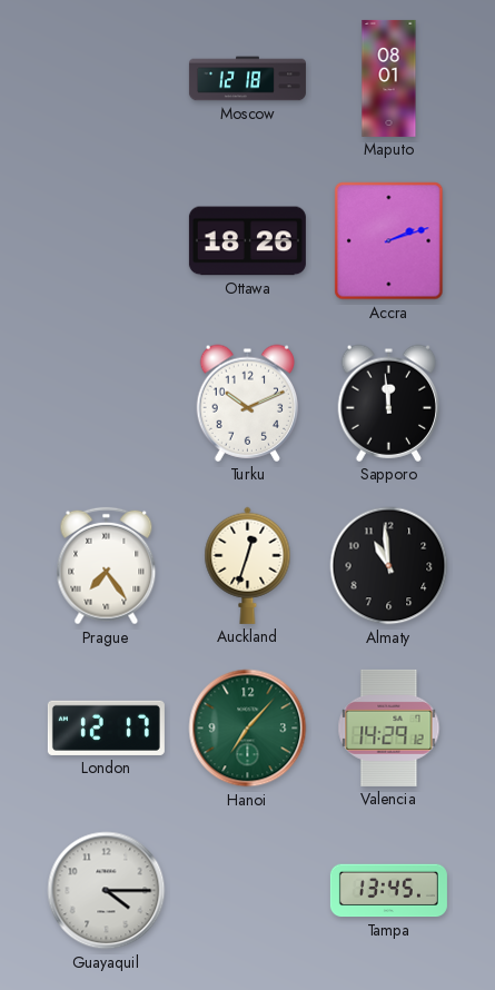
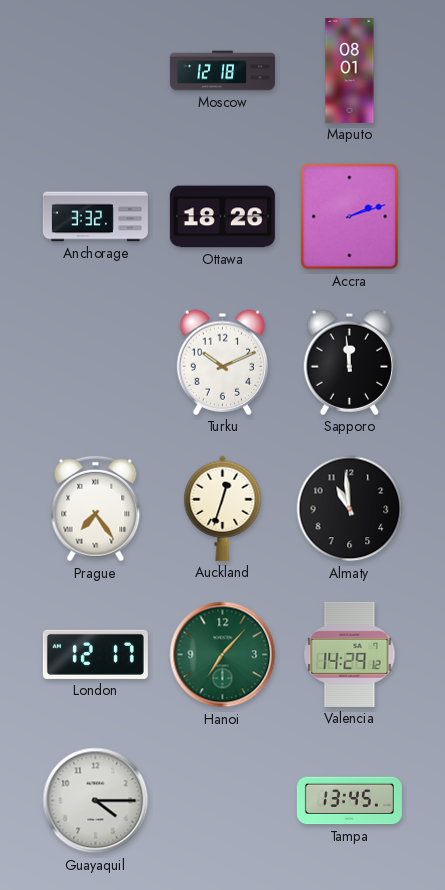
Anchorage: none -> 3:32
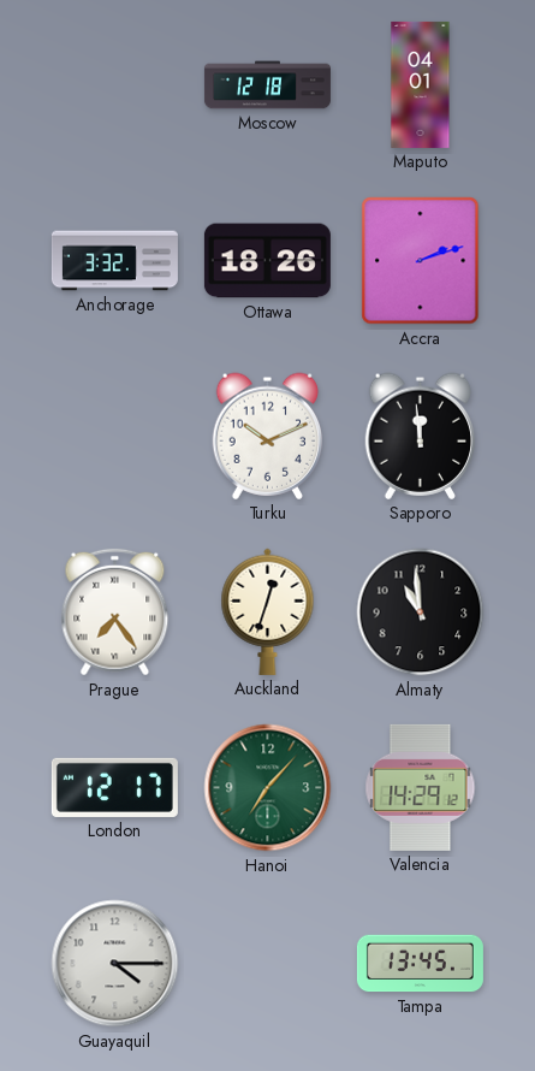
Maputo: 08:01 -> 04:01
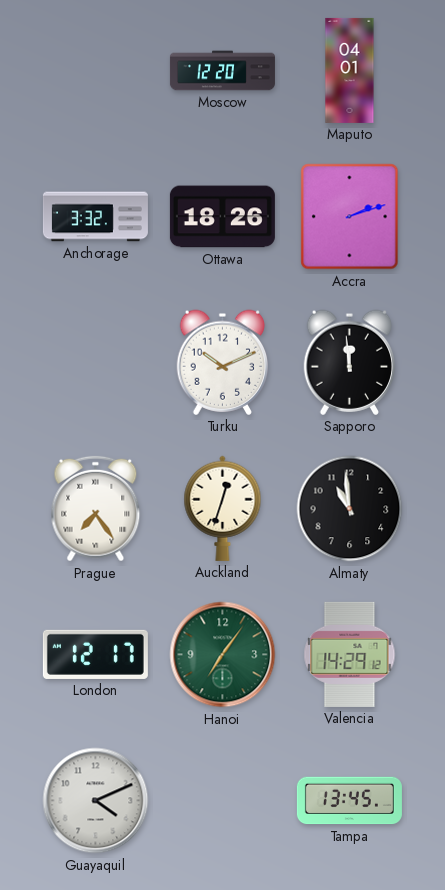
Moscow: 12:18 -> 12:20
Hanoi: 7:07 -> 7:06
Guayaquil: 4:15 -> 4:11
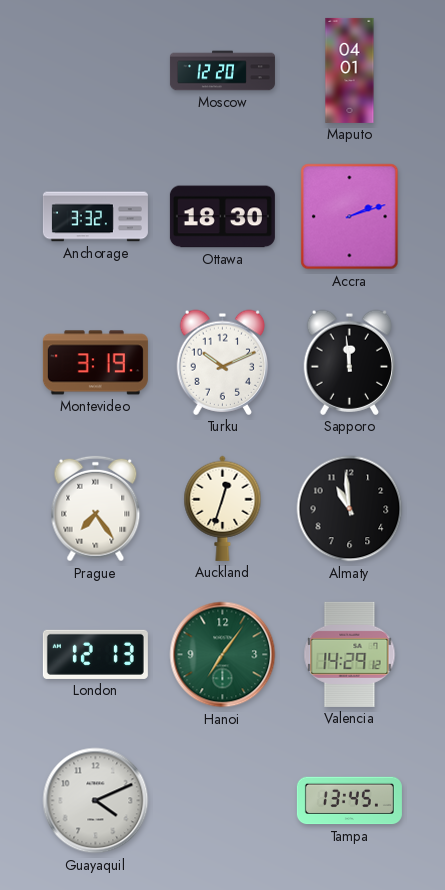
Ottawa: 18:26 -> 18:30
Montevideo: none -> 3:19
London: 12:17 -> 12:13
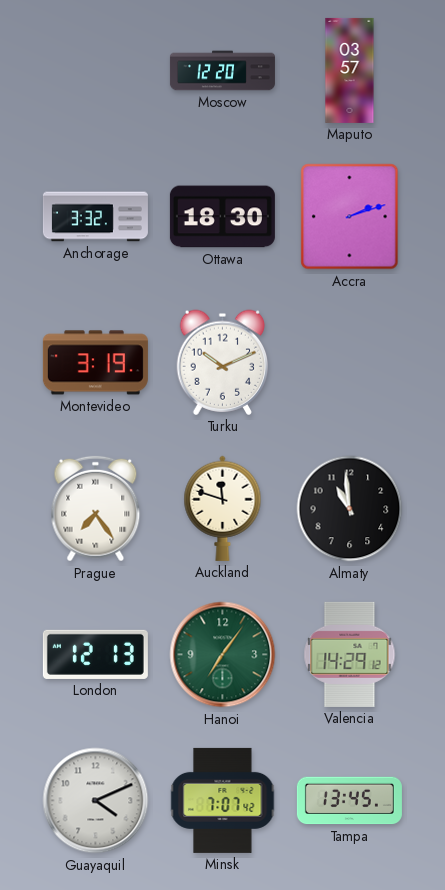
Maputo: 04:01 -> 03:57
Sapporo: 11:59 -> none
Auckland: 12:33 -> 11:48
Minsk: none -> 7:07
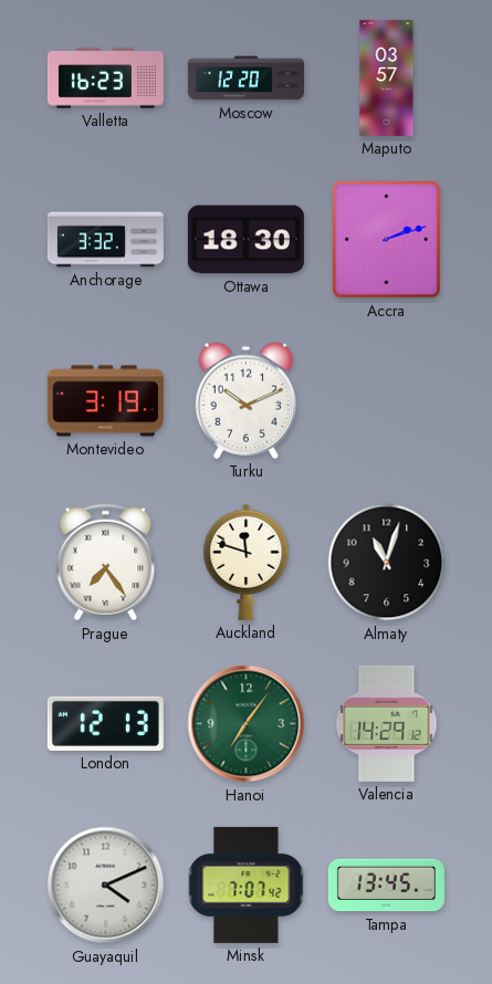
Valletta: none -> 16:23
Almaty: 10:59 -> 11:03
